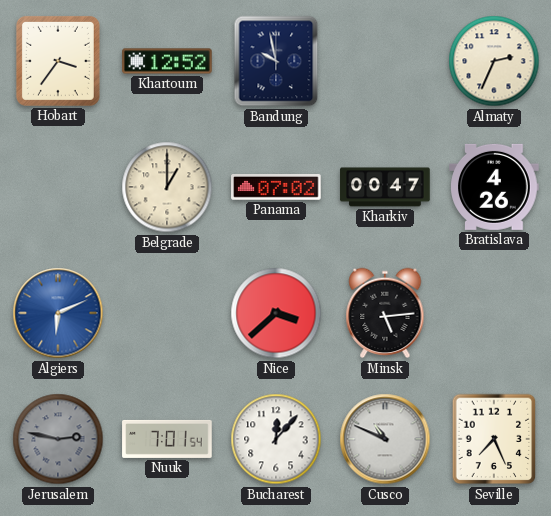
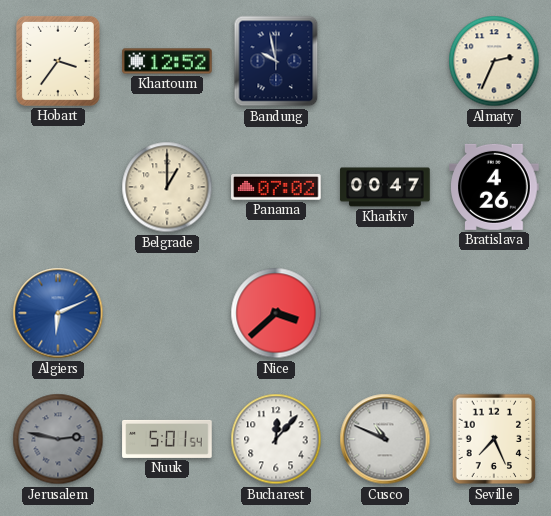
Minsk: 5:14 -> none
Nuuk: 7:01 -> 5:01
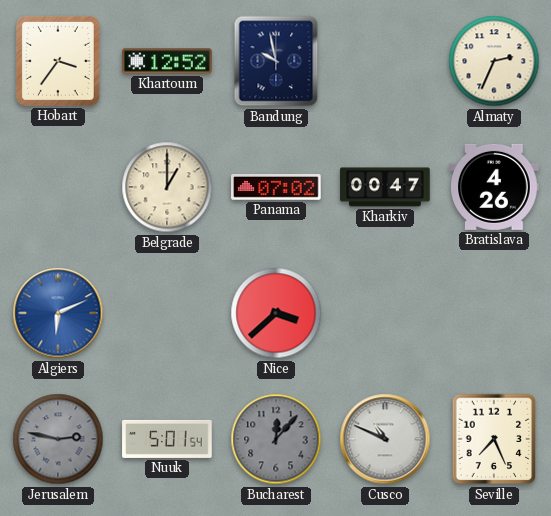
Bucharest dial: white -> grey
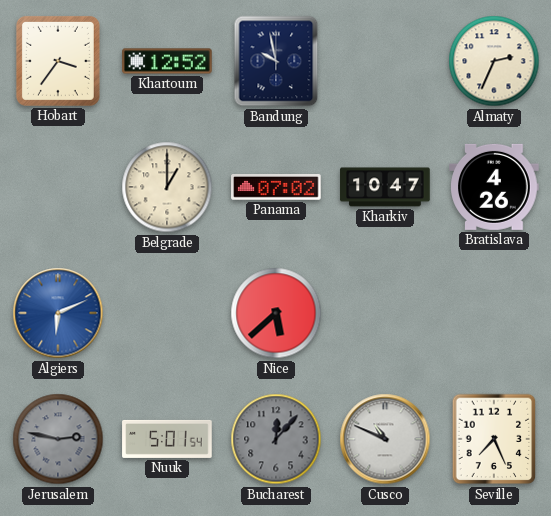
Kharkiv: 00:47 -> 10:47
Nice: 3:38 -> 5:38
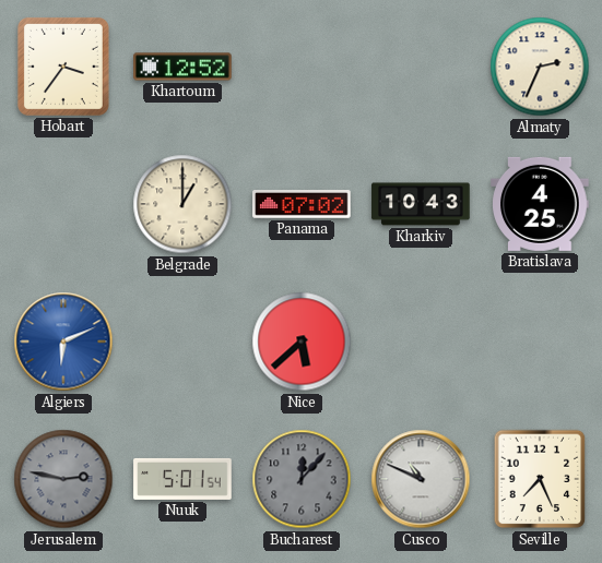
Bandung: 9:58 -> none
Kharkiv: 10:47 -> 10:43
Bratislava: 4:26 -> 4:25
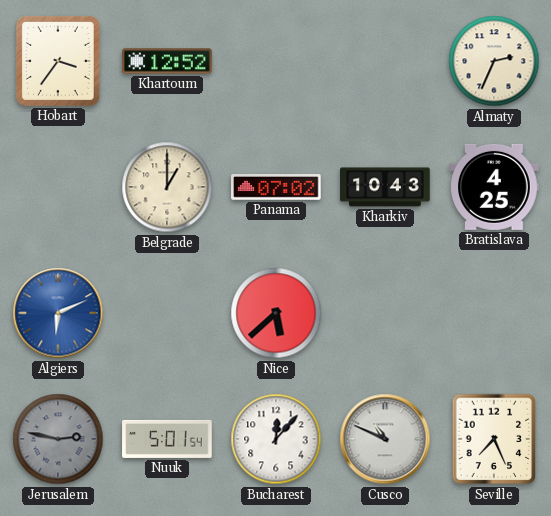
Bucharest dial: grey -> white
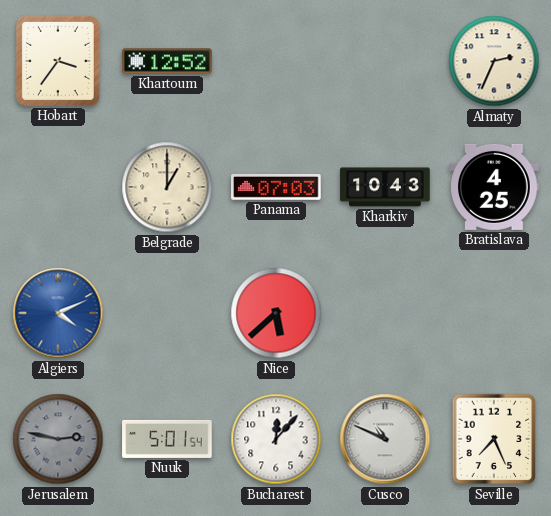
Panama: 07:02 -> 07:03
Algiers: 6:11 -> 4:11
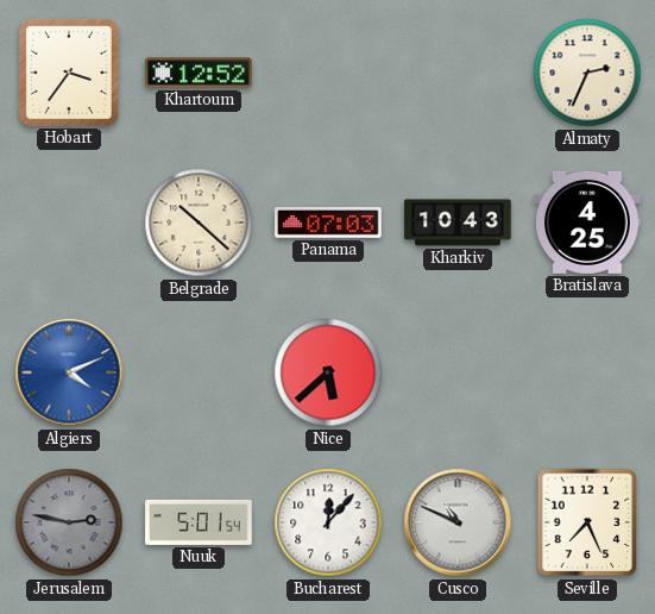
Belgrade: 1:00 -> 10:22
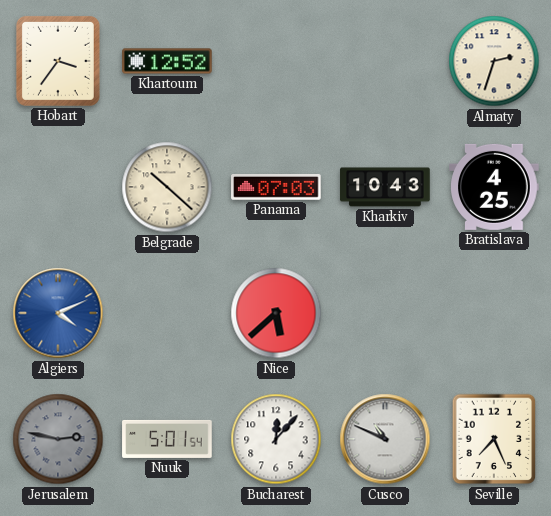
Almaty: 2:34 -> 2:33
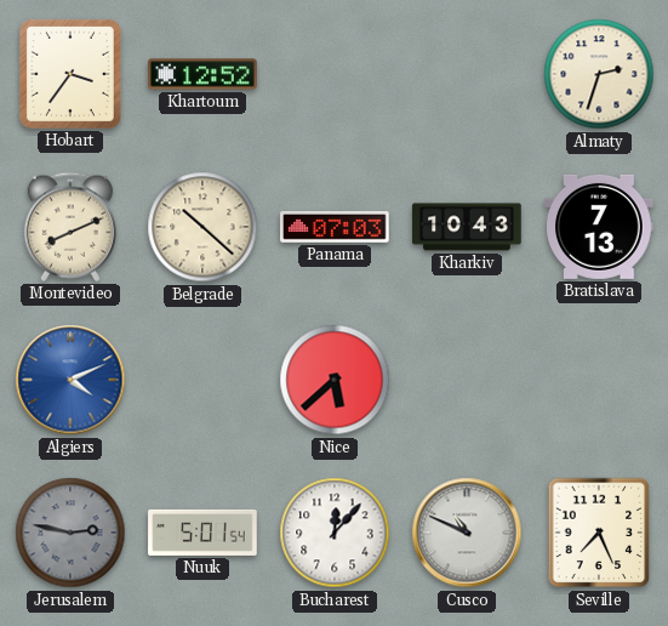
Montevideo: none -> 8:11
Bratislava: 4:25 -> 7:13
